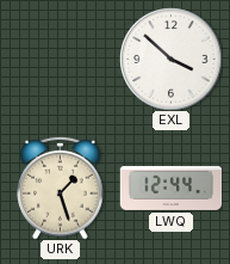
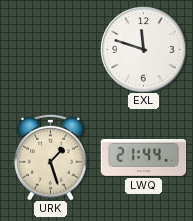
EXL: 3:52 -> 11:48
LWQ: 12:44 -> 21:44
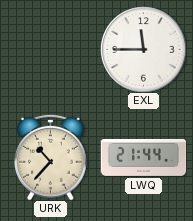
EXL: 11:48 -> 11:45
URK: 1:27 -> 10:37
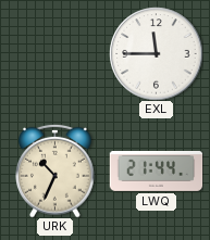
URK: 10:37 -> 10:34
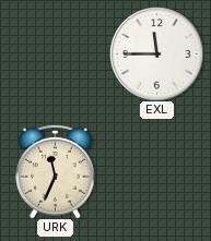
URK: 10:34 -> 11:34
LWQ: 21:44 -> none
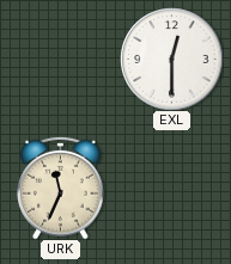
EXL: 11:45 -> 12:30
